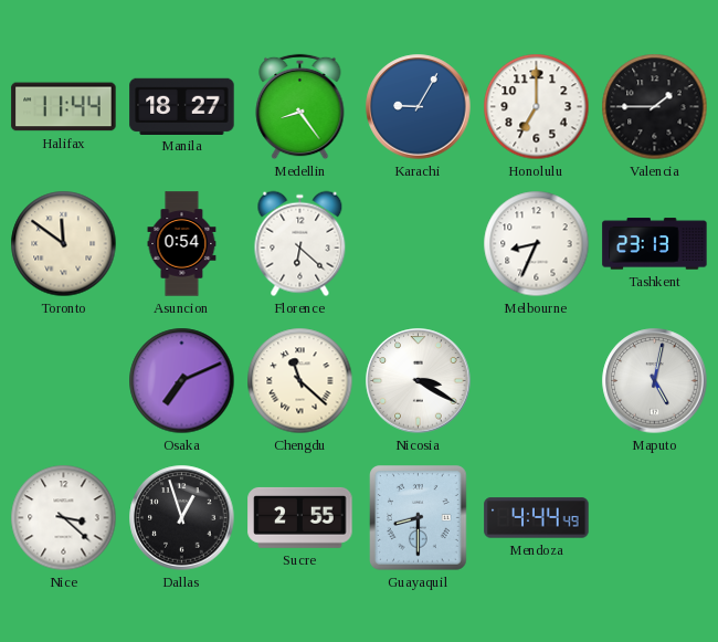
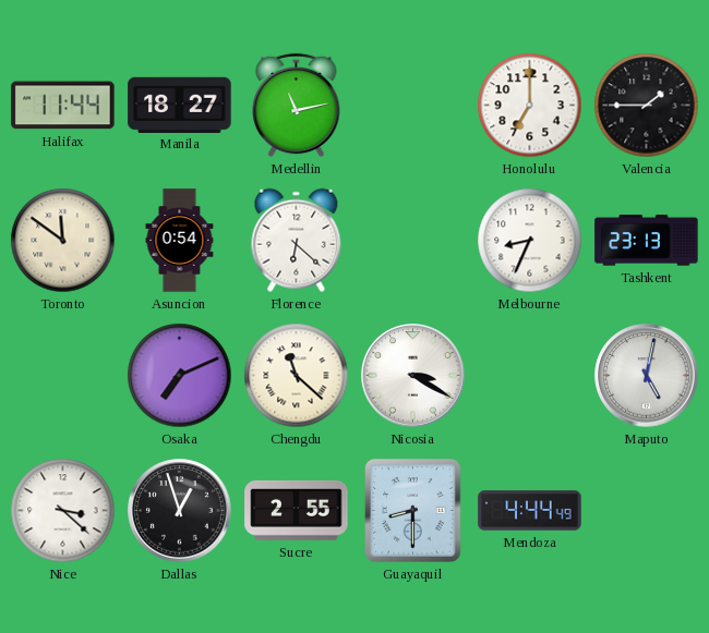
Medellin: 8:24 -> 11:13
Karachi: 9:05 -> none
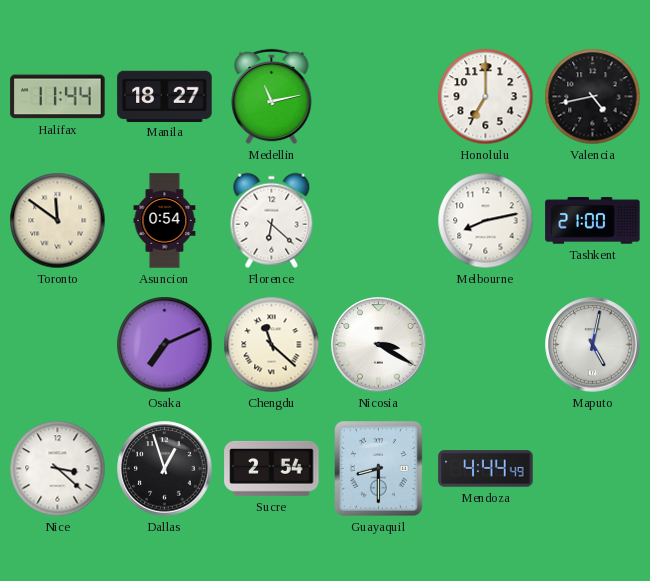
Valencia: 1:45 -> 4:43
Melbourne: 8:34 -> 8:13
Tashkent: 23:13 -> 21:00
Sucre: 2:55 -> 2:54
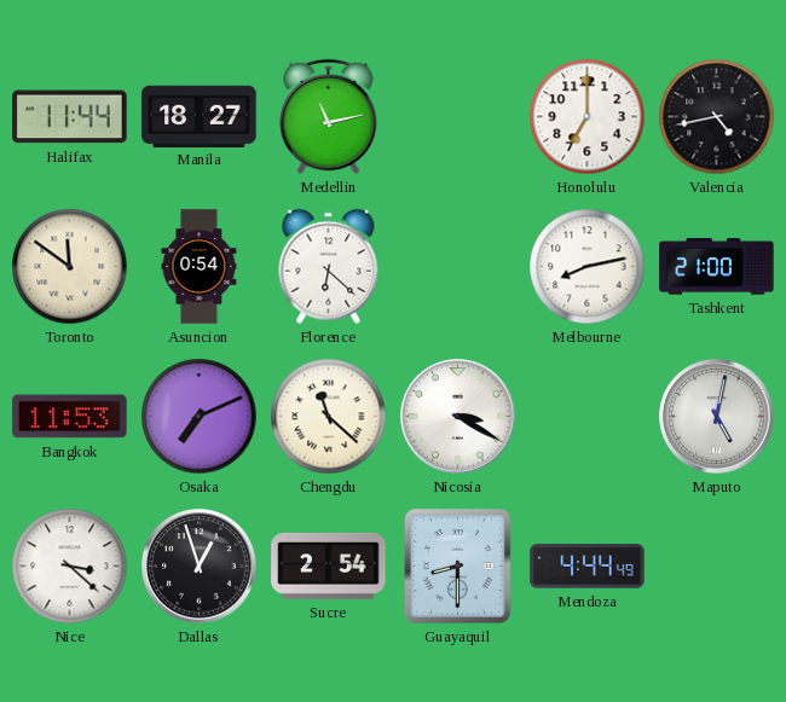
Bangkok: none -> 11:53
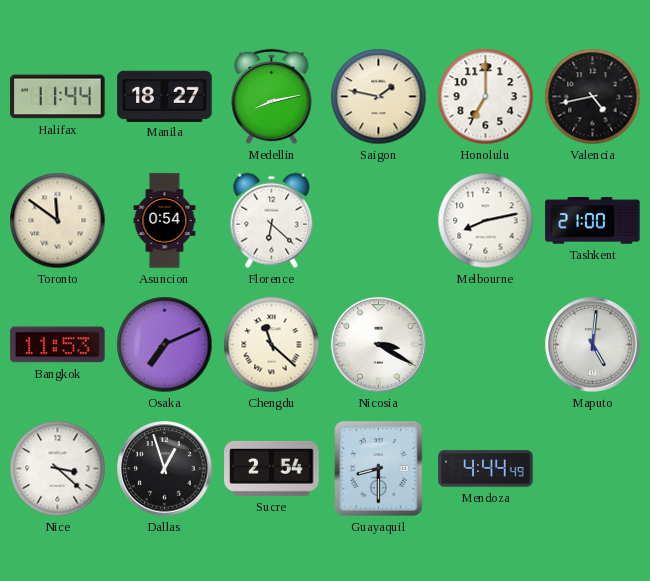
Medellin: 11:13 -> 8:13
Saigon: none -> 1:47
Maputo: 5:02 -> 5:01
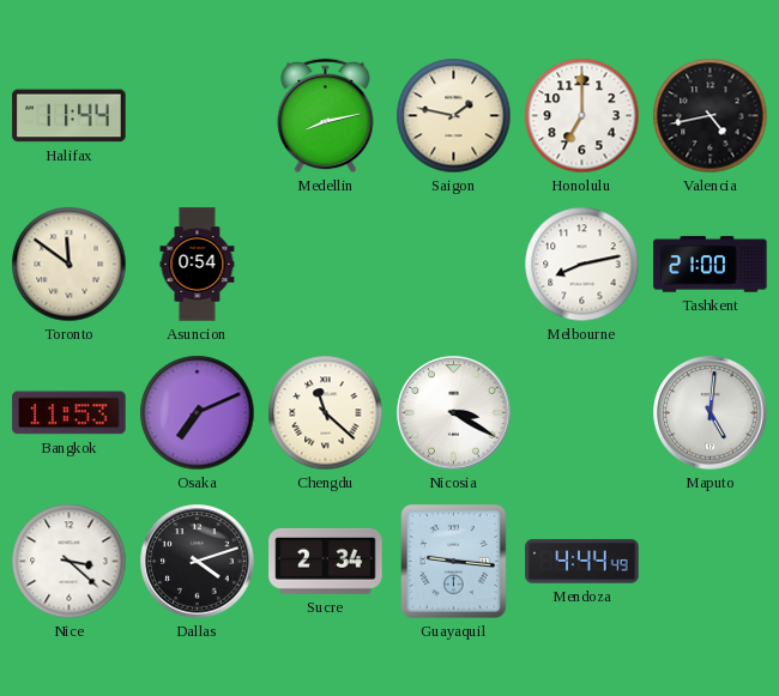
Manila: 18:27 -> none
Florence: 6:22 -> none
Dallas: 12:57 -> 4:12
Sucre: 2:54 -> 2:34
Guayaquil: 8:30 -> 9:16
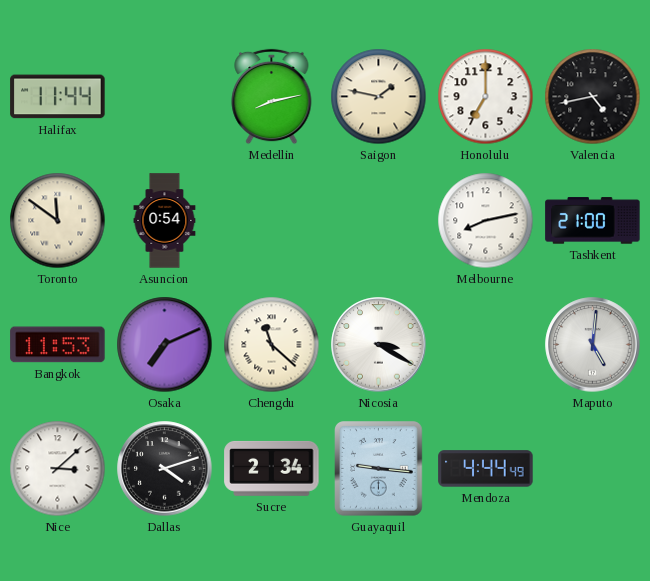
Nice: 3:22 -> 3:08
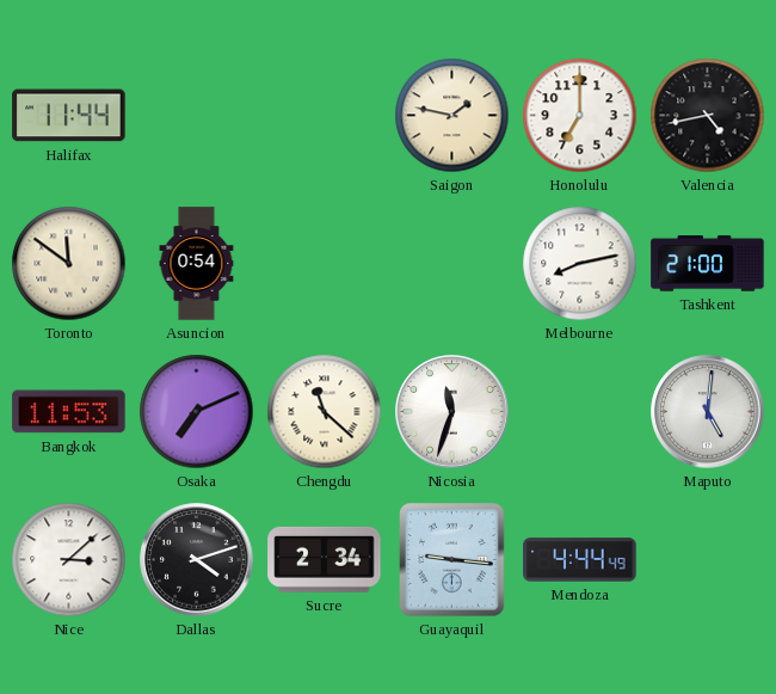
Medellin: 8:13 -> none
Nicosia: 3:20 -> 11:33
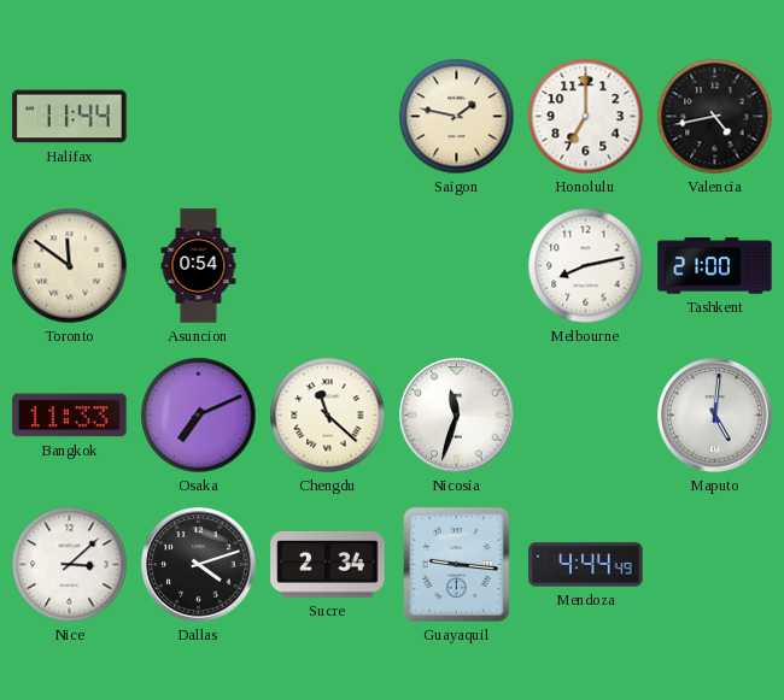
Bangkok: 11:53 -> 11:33
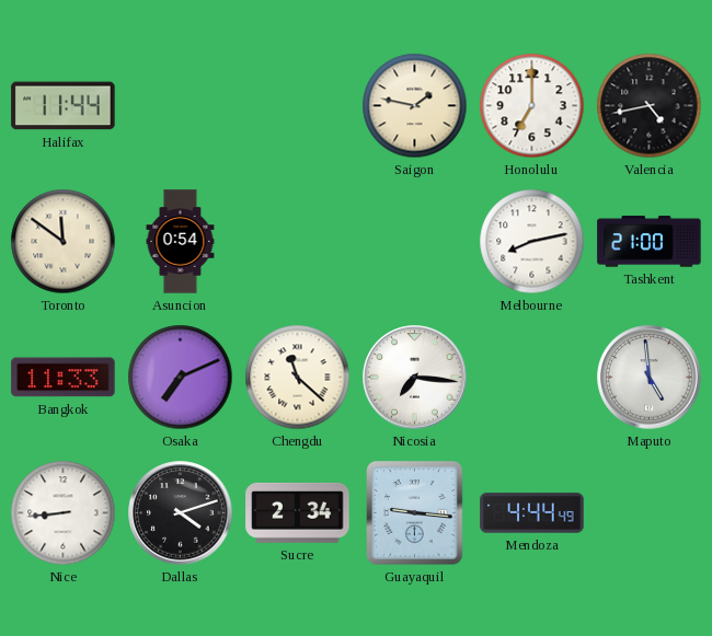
Nicosia: 11:33 -> 7:16
Maputo: 5:01 -> 4:59
Nice: 3:08 -> 8:44
